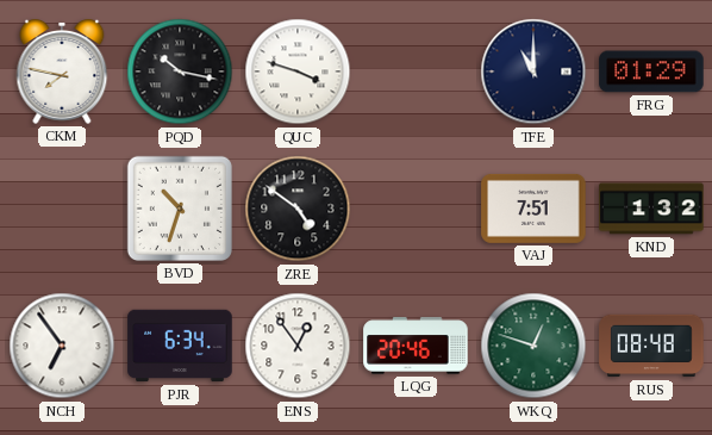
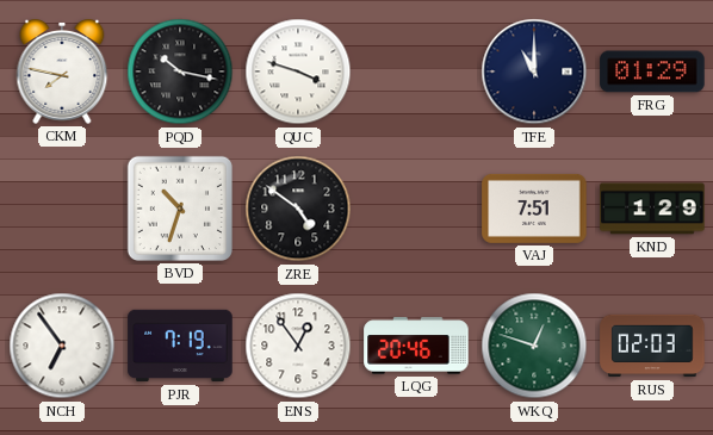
KND: 1:32 -> 1:29
PJR: 6:34 -> 7:19
RUS: 08:48 -> 02:03
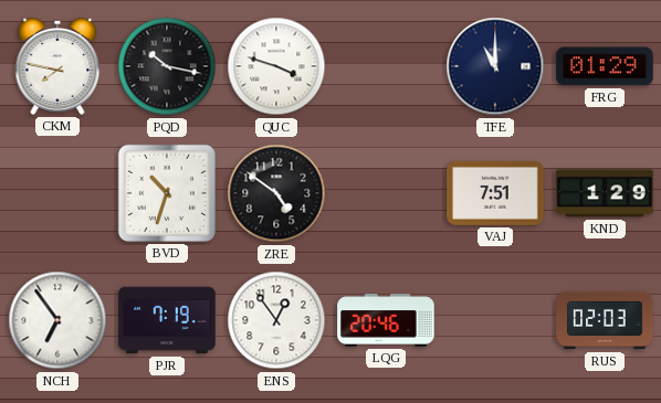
WKQ: 12:48 -> none
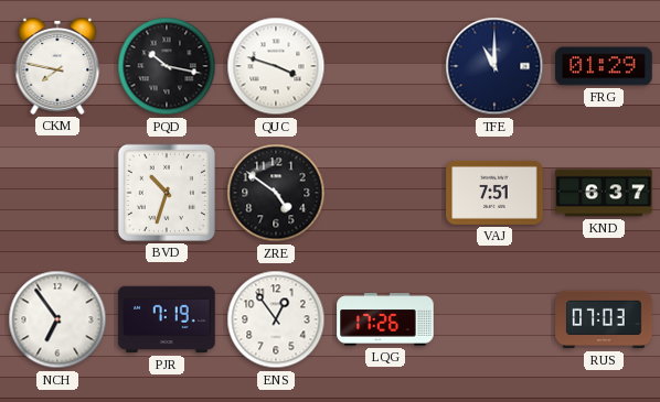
KND: 1:29 -> 6:37
LQG: 20:46 -> 17:26
RUS: 02:03 -> 07:03
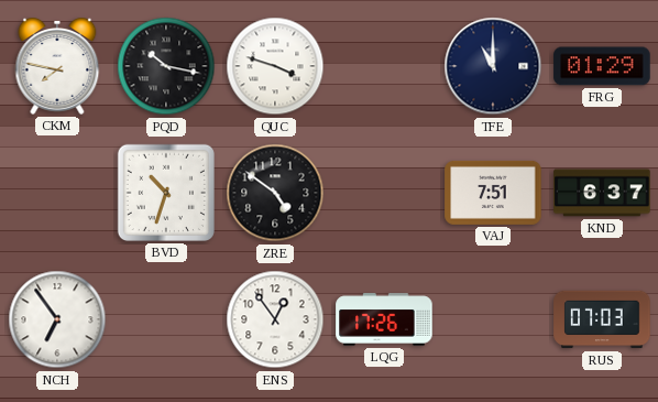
PJR: 7:19 -> none
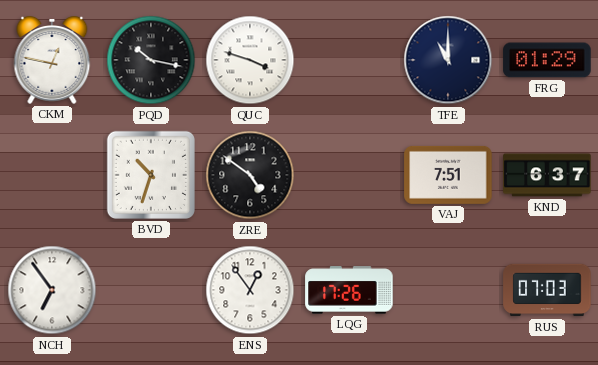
CKM: 7:47 -> 12:47
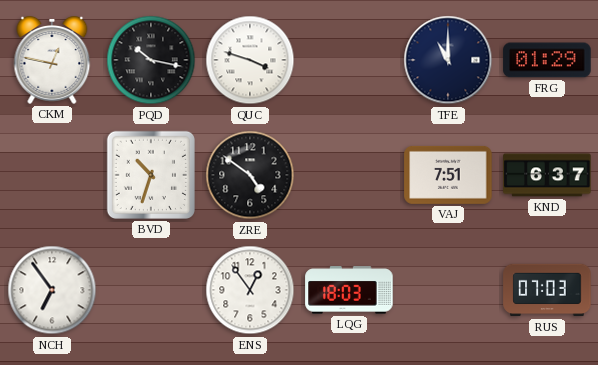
LQG: 17:26 -> 18:03
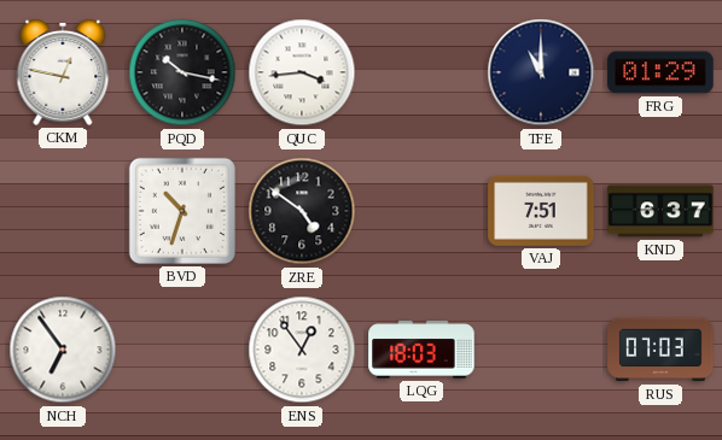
QUC: 3:48 -> 3:44
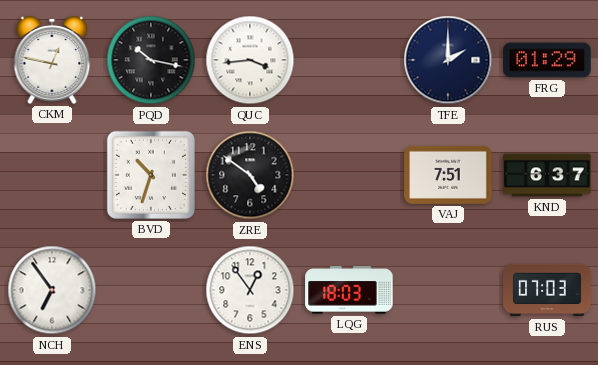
TFE: 11:00 -> 2:00
